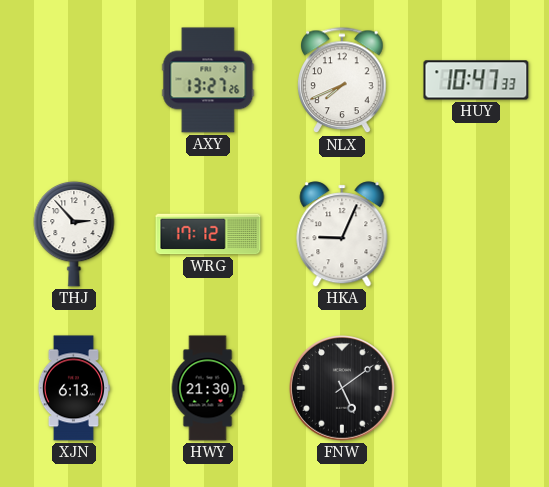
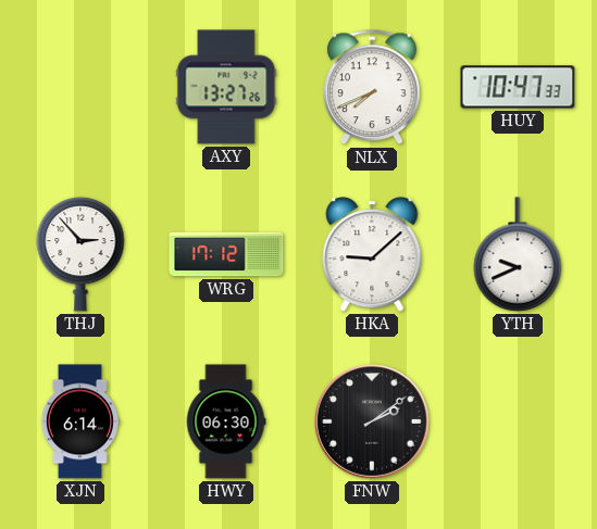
HKA: 9:04 -> 9:08
YTH: none -> 9:41
XJN: 6:13 -> 6:14
HWY: 21:30 -> 06:30
FNW: 5:09 -> 2:09
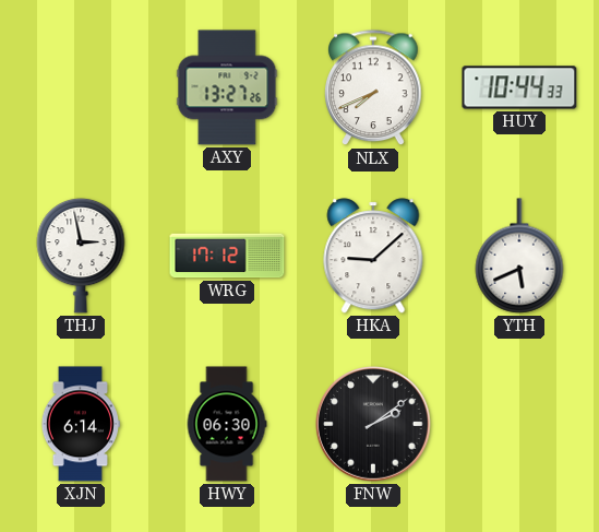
HUY: 10:47 -> 10:44
THJ: 2:53 -> 2:58
YTH: 9:41 -> 5:41
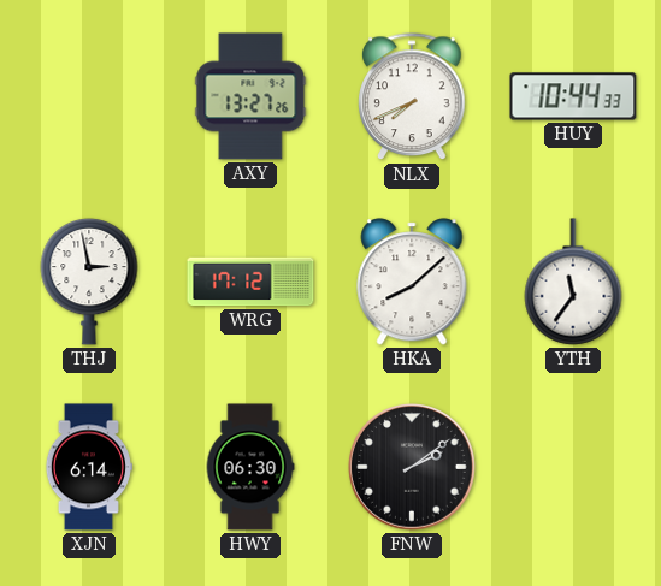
HKA: 9:08 -> 8:08
YTH: 5:41 -> 11:36
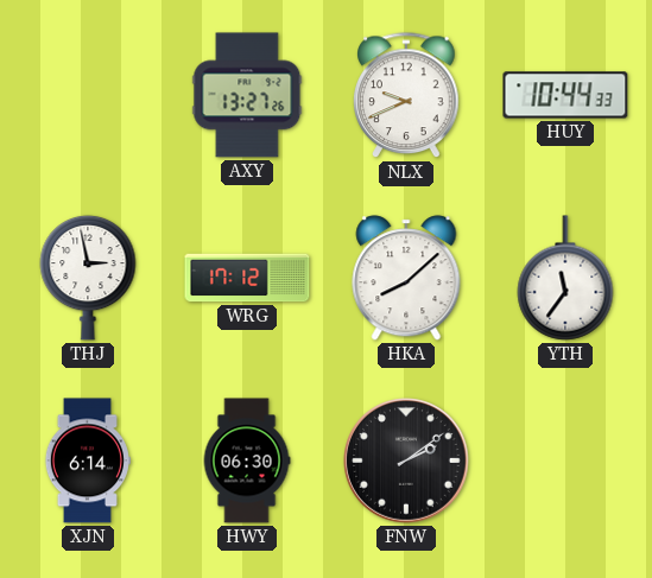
NLX: 7:41 -> 9:41
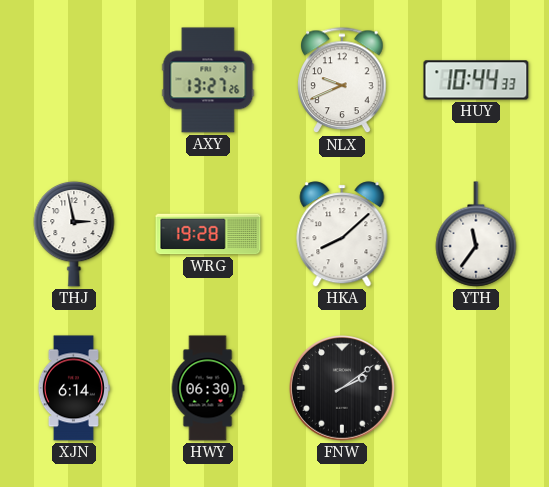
WRG: 17:12 -> 19:28
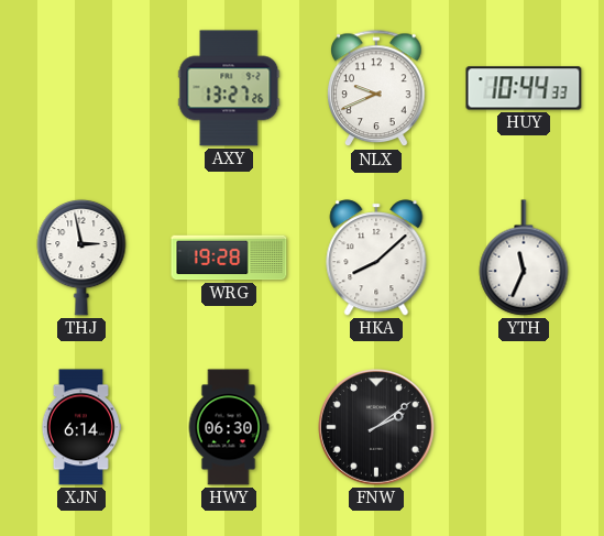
YTH: 11:36 -> 11:34
